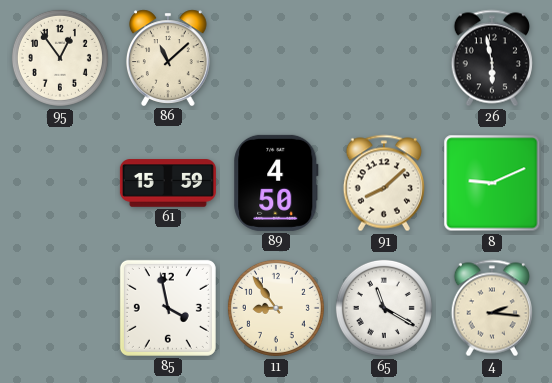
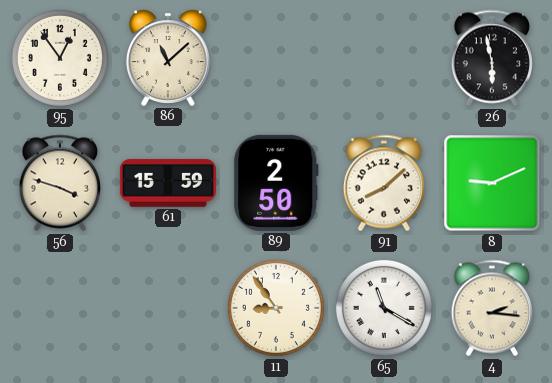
56: none -> 3:48
89: 4:50 -> 2:50
85: 3:58 -> none
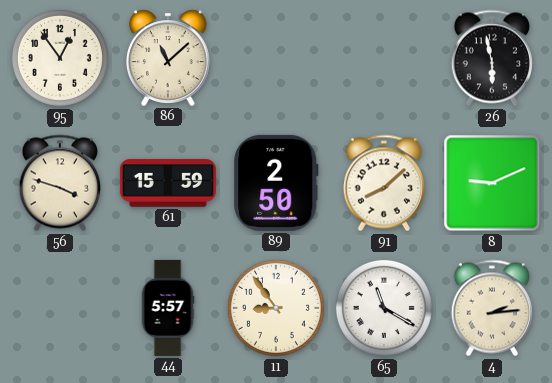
44: none -> 5:57
4: 2:16 -> 2:14
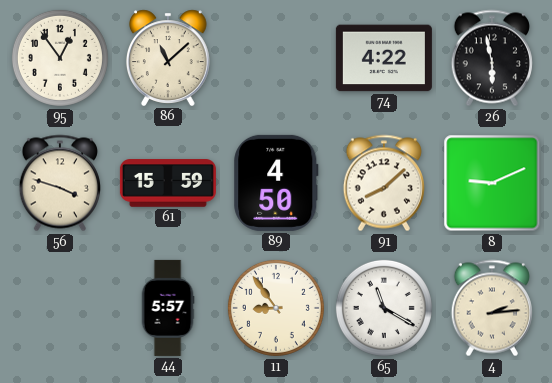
74: none -> 4:22
89: 2:50 -> 4:50
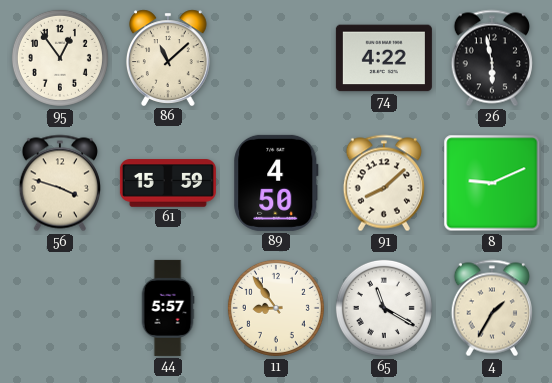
4: 2:14 -> 1:35
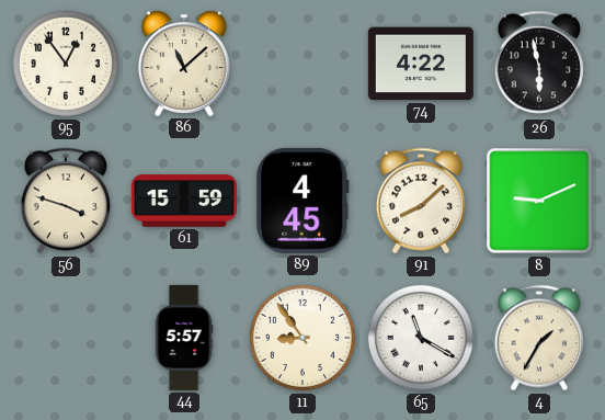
89: 4:50 -> 4:45
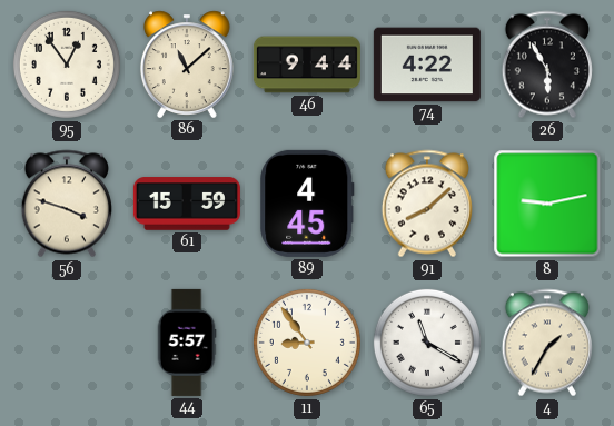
46: none -> 9:44
26: 5:58 -> 5:55
8: 9:11 -> 9:13
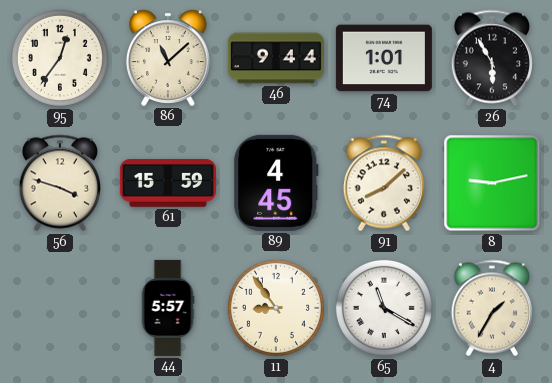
95: 12:54 -> 12:36
74: 4:22 -> 1:01
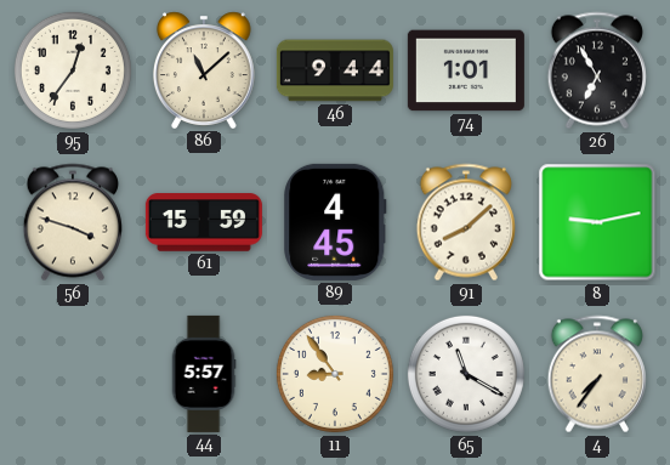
26: 5:55 -> 6:55
4: 1:35 -> 7:36
